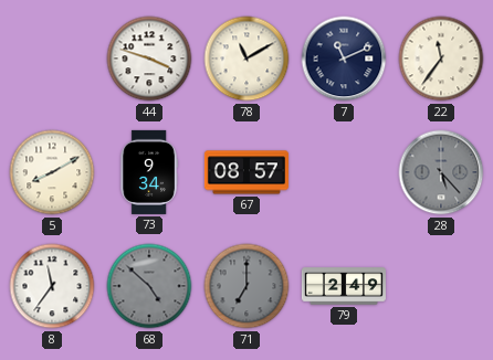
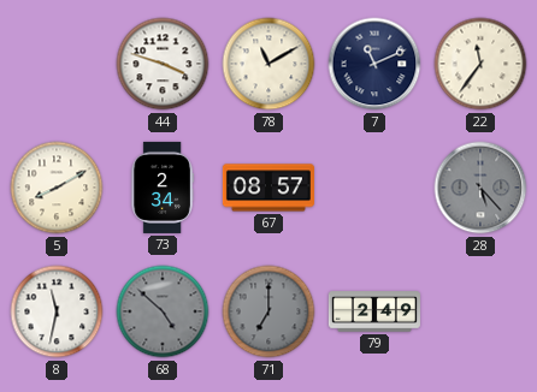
73: 9:34 -> 2:34
8: 11:36 -> 11:32
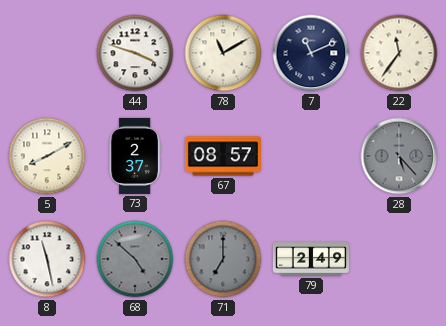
73: 2:34 -> 2:37
8: 11:32 -> 11:28
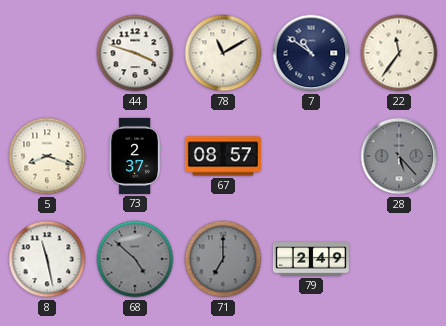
7: 11:11 -> 10:51
5: 8:10 -> 8:18
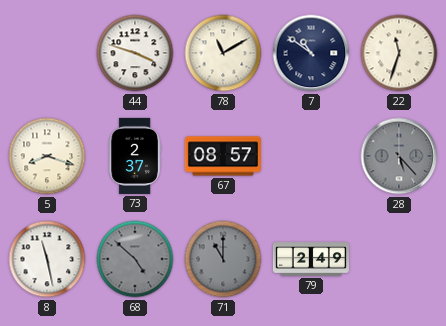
22: 11:36 -> 11:33
71: 7:00 -> 11:00
